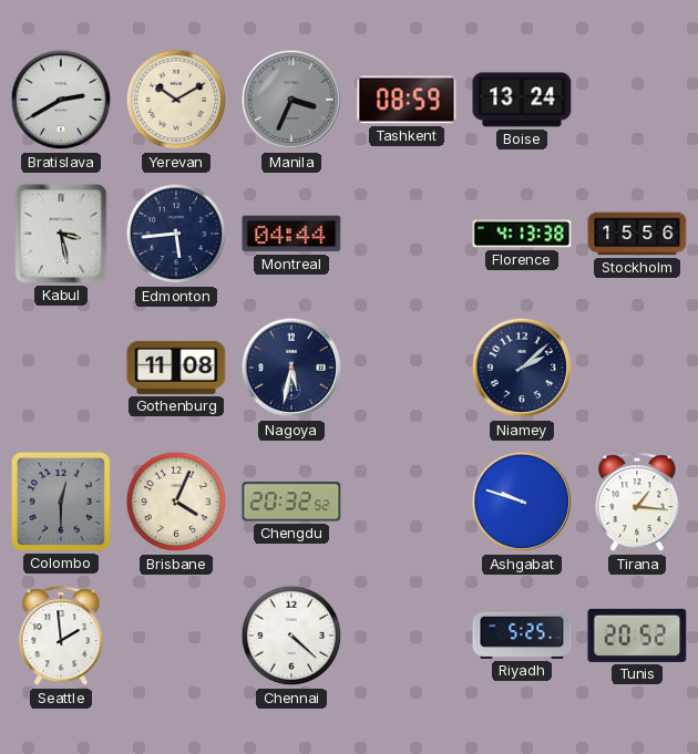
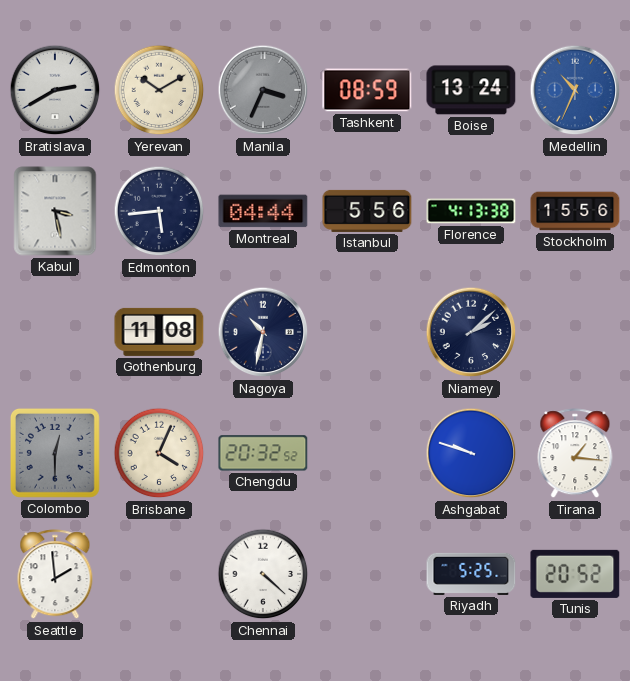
Medellin: none -> 10:34
Istanbul: none -> 5:56
Nagoya: 5:32 -> 10:32
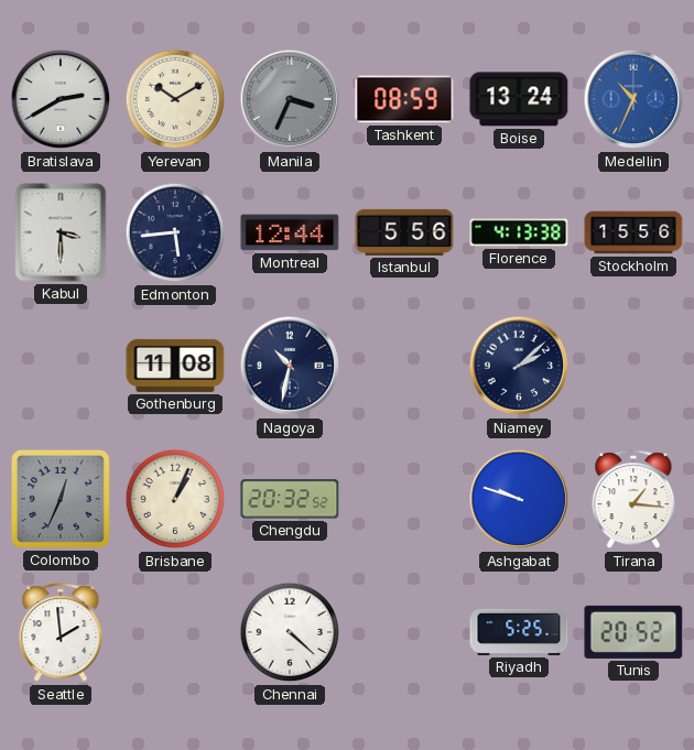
Kabul: 3:28 -> 3:30
Montreal: 04:44 -> 12:44
Colombo: 12:30 -> 12:34
Brisbane: 4:04 -> 1:04
